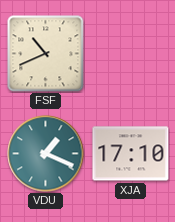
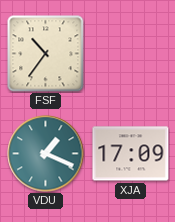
FSF: 10:41 -> 10:36
XJA: 17:10 -> 17:09
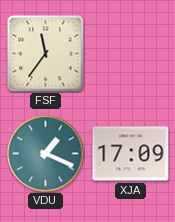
FSF: 10:36 -> 11:36
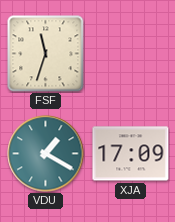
FSF: 11:36 -> 11:33
VDU: 1:19 -> 1:20
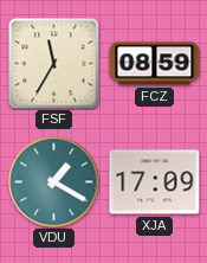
FSF: 11:33 -> 11:35
FCZ: none -> 08:59
